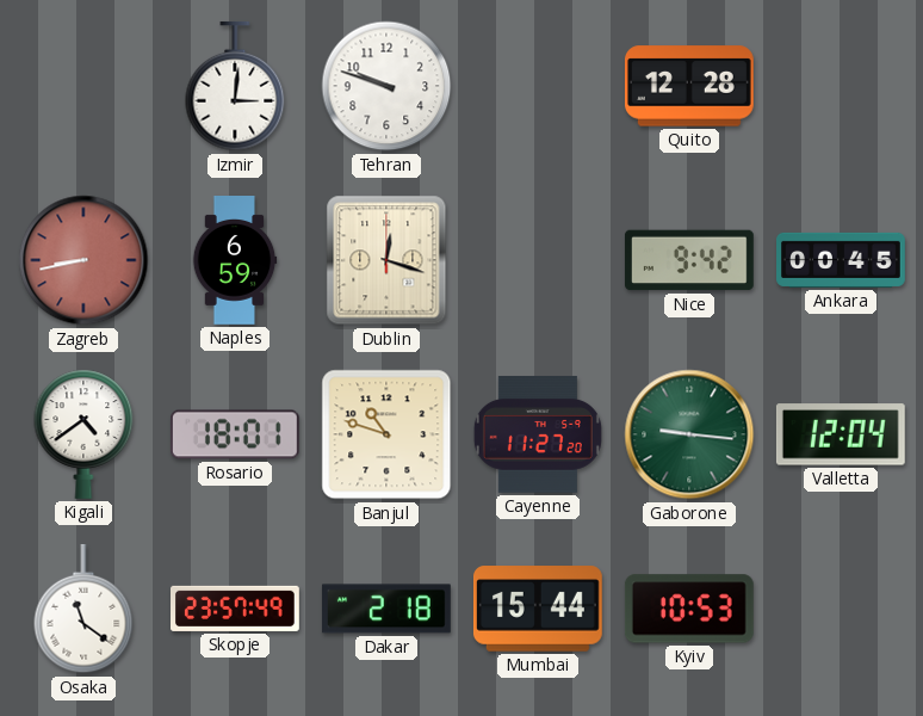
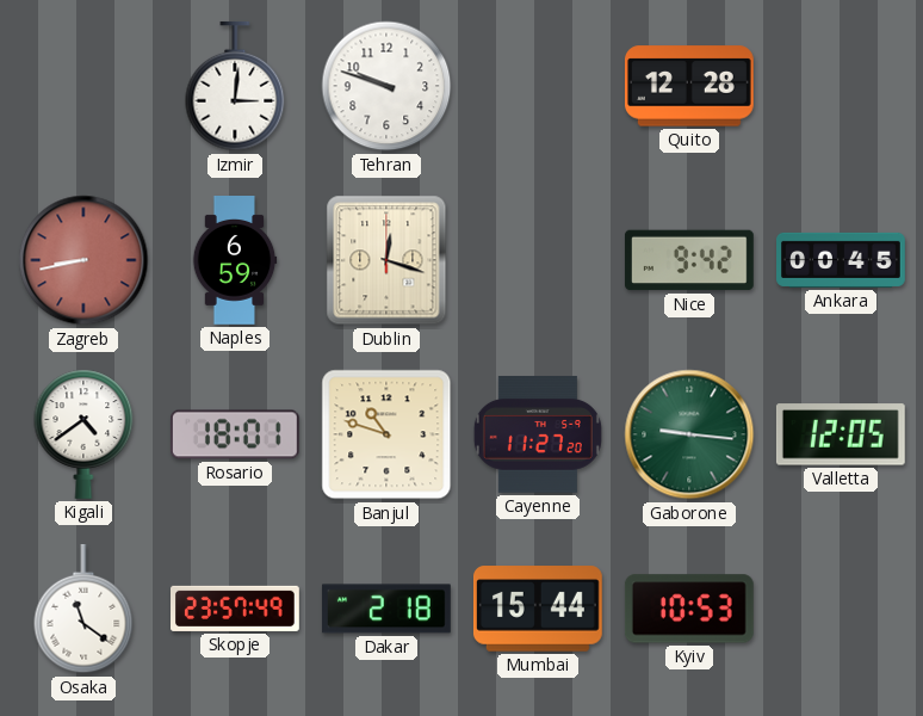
Valletta: 12:04 -> 12:05
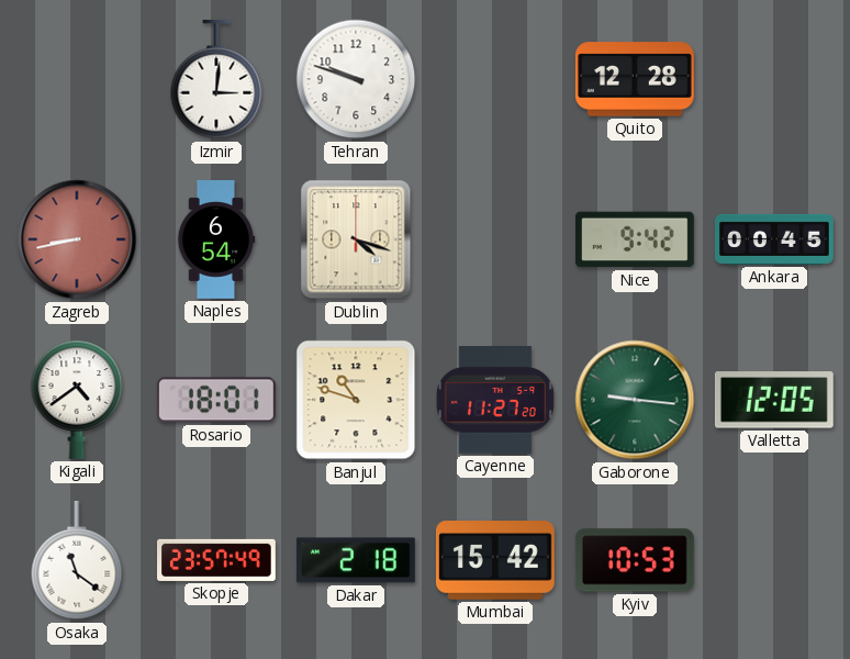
Naples: 6:59 -> 6:54
Dublin: 12:18 -> 4:18
Mumbai: 15:44 -> 15:42
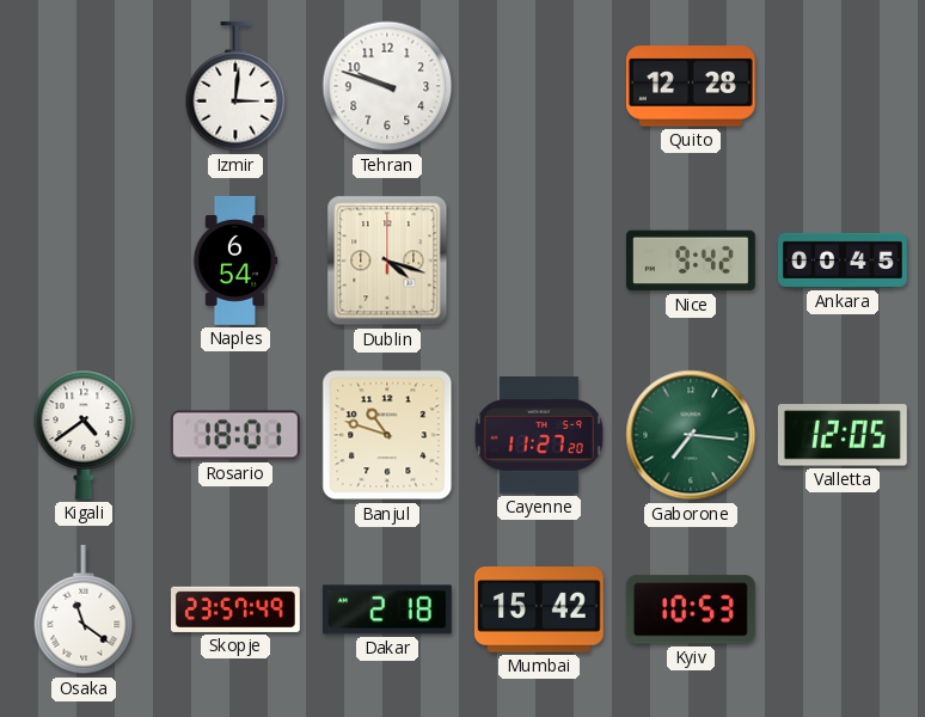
Zagreb: 8:43 -> none
Gaborone: 9:16 -> 7:16
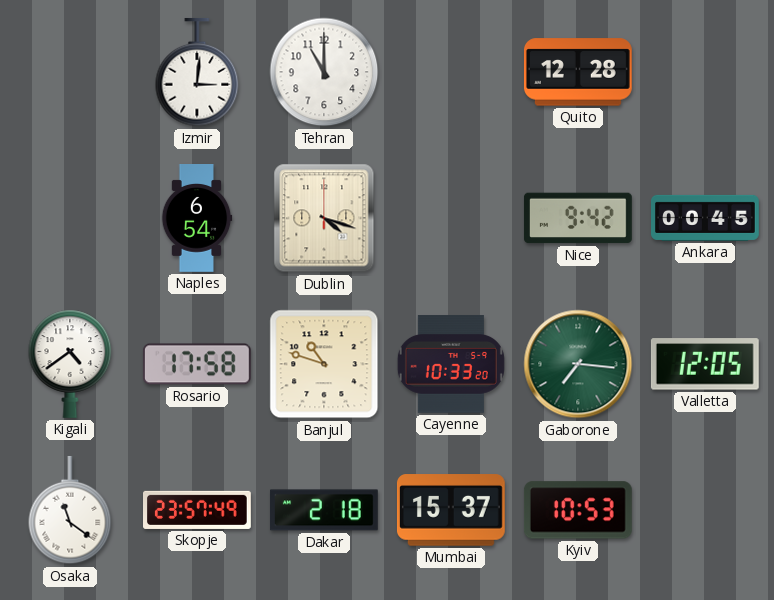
Tehran: 9:48 -> 11:00
Rosario: 18:01 -> 17:58
Cayenne: 11:27 -> 10:33
Mumbai: 15:42 -> 15:37
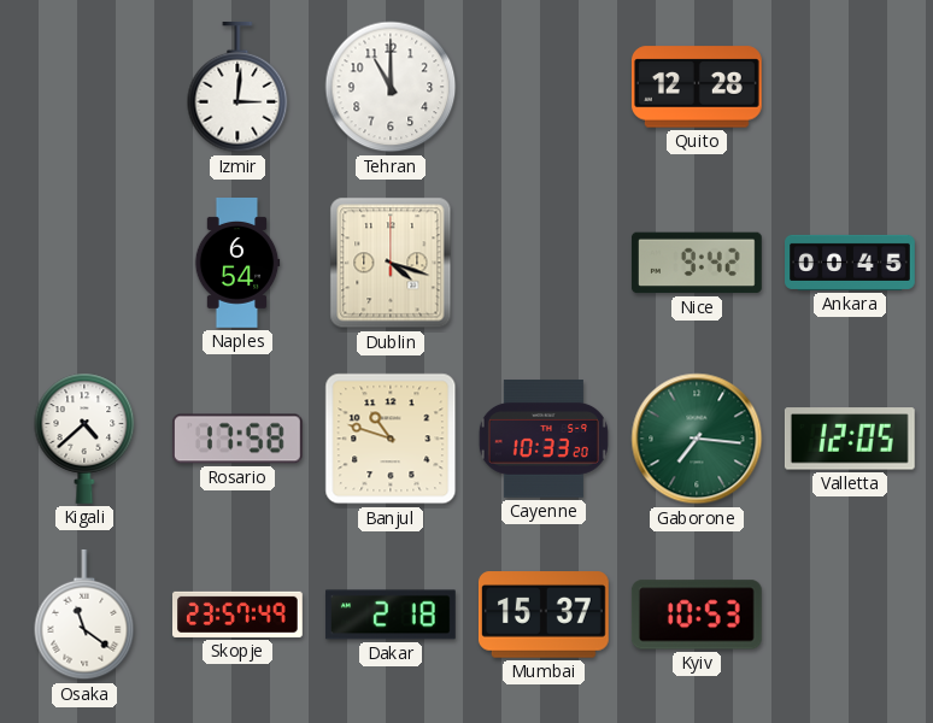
Kigali: 4:39 -> 4:38
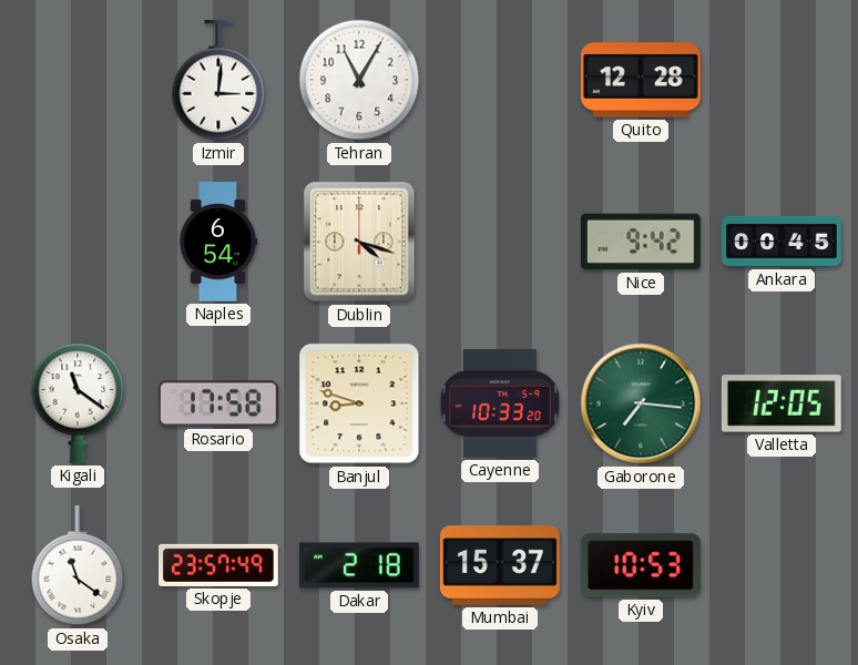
Tehran: 11:00 -> 11:05
Kigali: 4:38 -> 11:21
Banjul: 10:48 -> 8:48
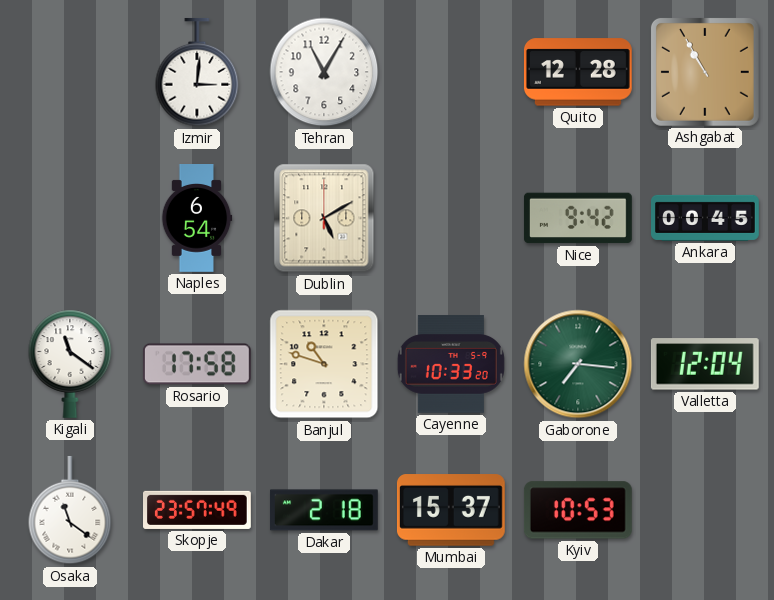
Ashgabat: none -> 10:55
Dublin: 4:18 -> 5:10
Banjul: 8:48 -> 10:48
Valletta: 12:05 -> 12:04
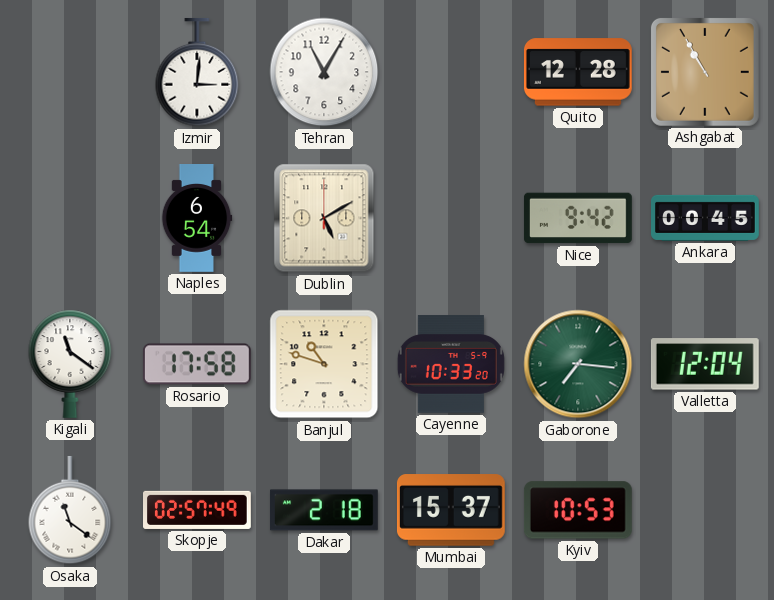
Skopje: 23:57 -> 02:57
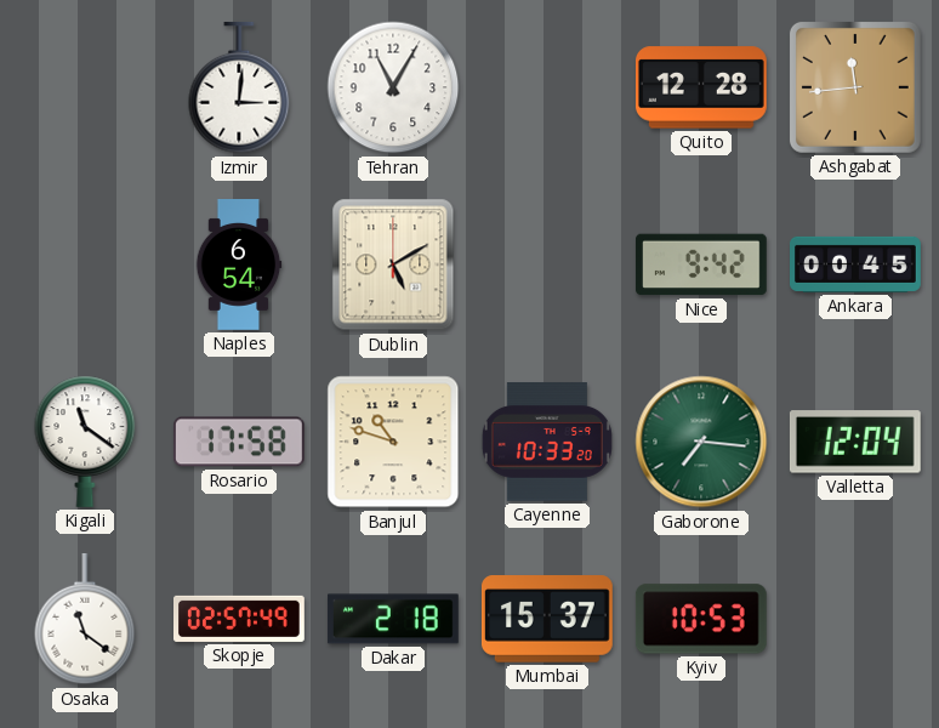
Ashgabat: 10:55 -> 11:44
